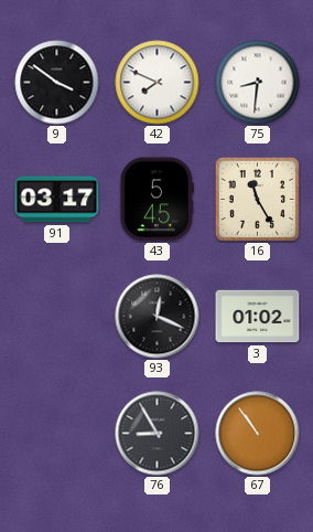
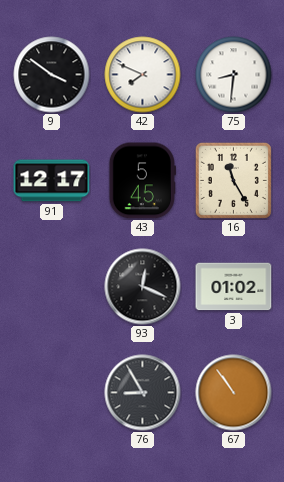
91: 03:17 -> 12:17
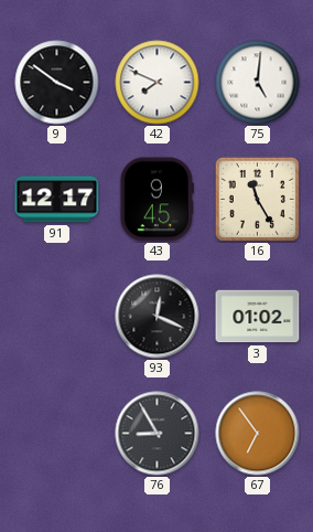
75: 8:31 -> 5:01
43: 5:45 -> 9:45
67: 10:54 -> 6:54
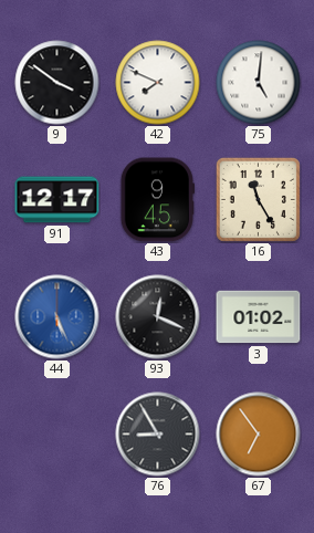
44: none -> 5:26
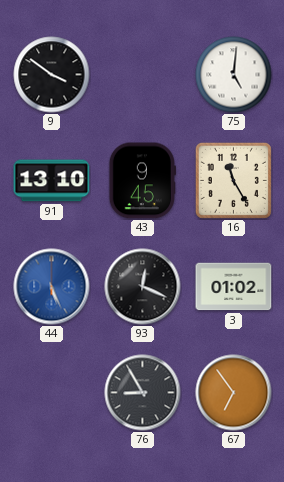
42: 7:49 -> none
91: 12:17 -> 13:10
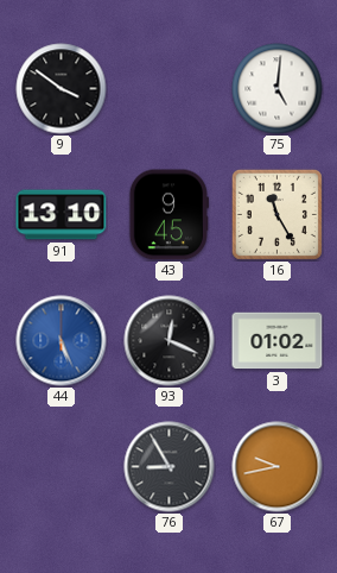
67: 6:54 -> 9:43
